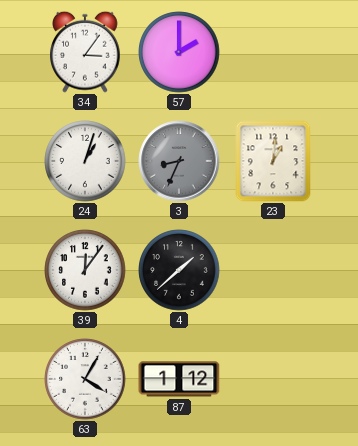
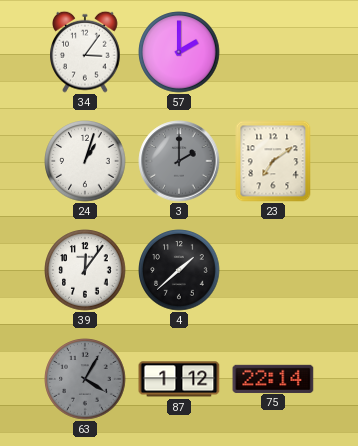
3: 8:34 -> 2:00
23: 1:01 -> 7:09
63 dial: white -> grey
75: none -> 22:14
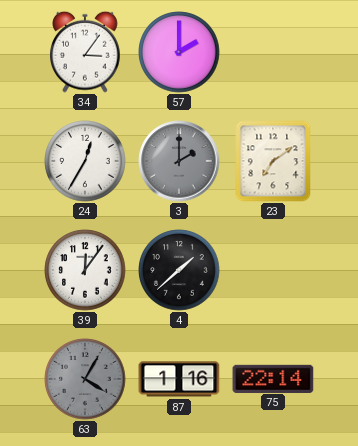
24: 1:03 -> 12:35
87: 1:12 -> 1:16
